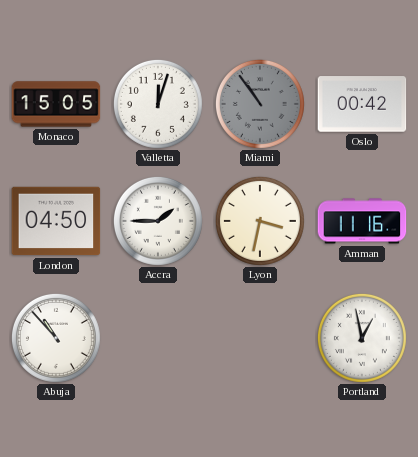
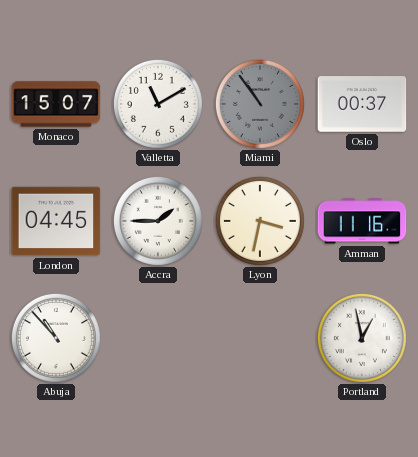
Monaco: 15:05 -> 15:07
Valletta: 12:03 -> 11:10
Oslo: 00:42 -> 00:37
London: 04:50 -> 04:45
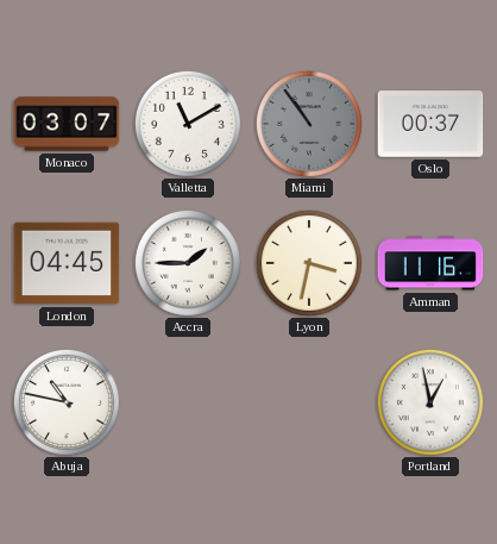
Monaco: 15:07 -> 03:07
Abuja: 10:53 -> 10:47
